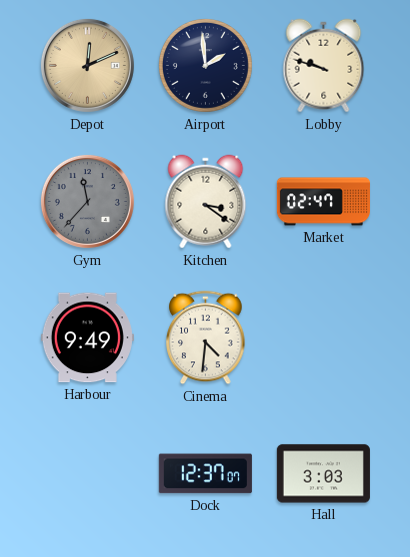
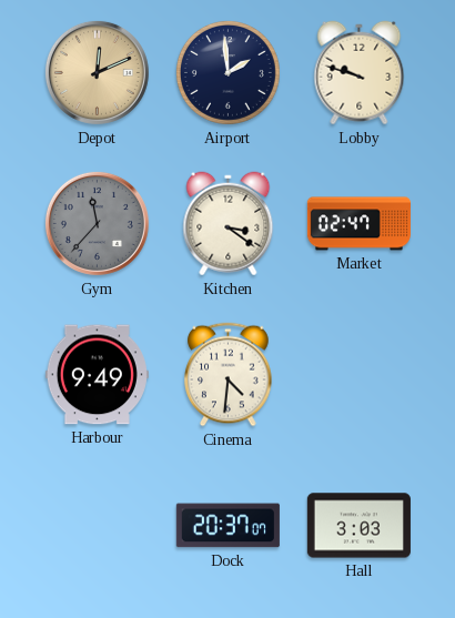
Dock: 12:37 -> 20:37
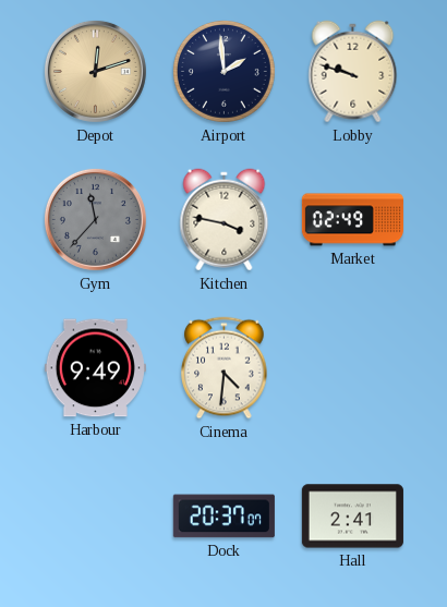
Depot: 12:11 -> 12:12
Kitchen: 3:21 -> 3:47
Market: 02:47 -> 02:49
Hall: 3:03 -> 2:41
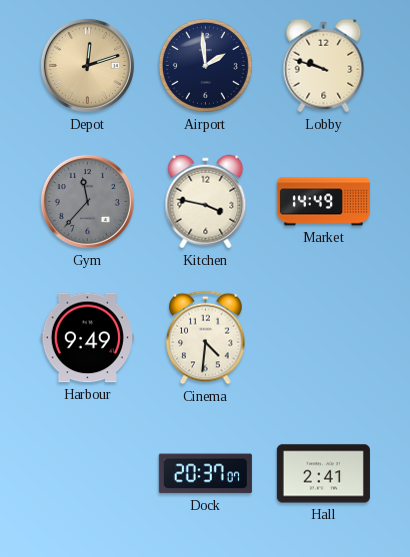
Market: 02:49 -> 14:49
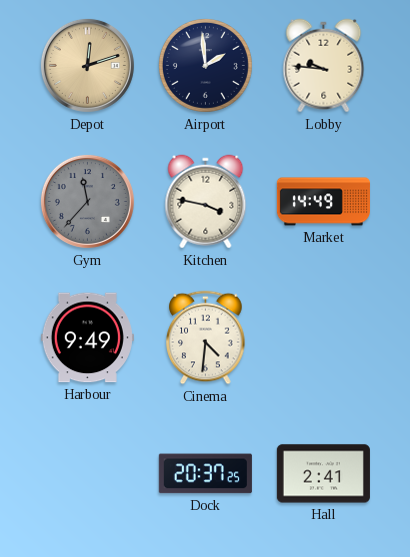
Lobby: 9:48 -> 9:46
Dock: 20:37:07 -> 20:37:25
